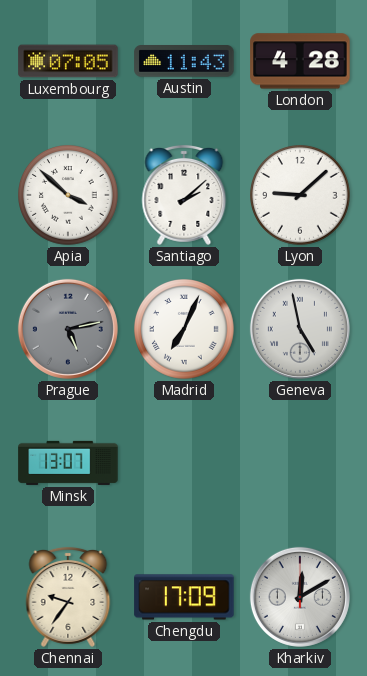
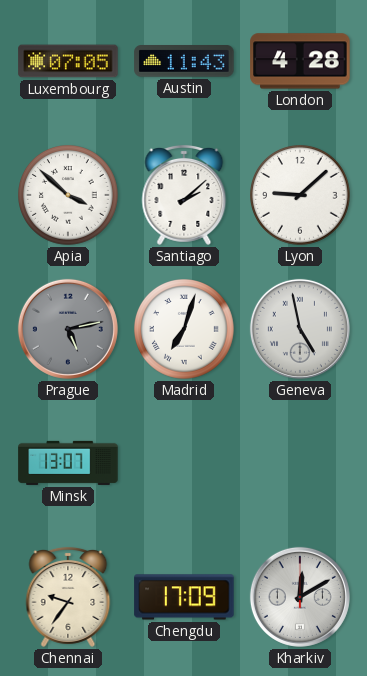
Madrid: 7:04 -> 7:03
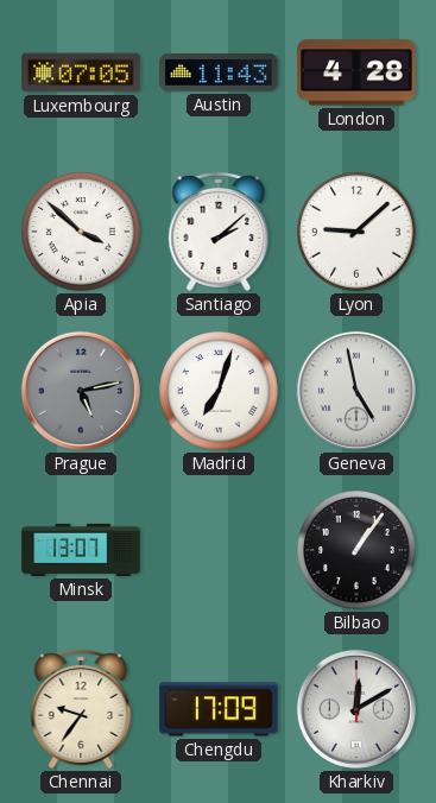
Bilbao: none -> 1:06
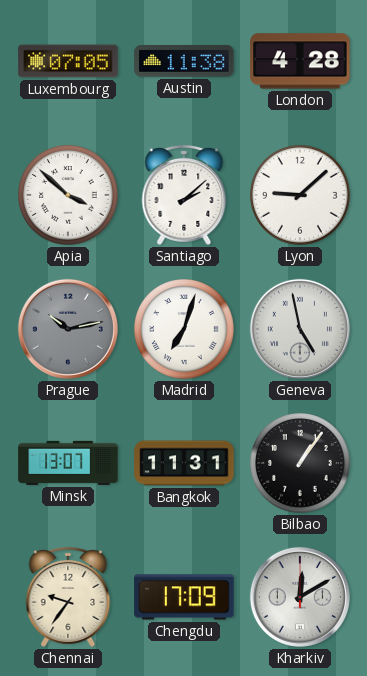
Austin: 11:43 -> 11:38
Prague: 5:13 -> 10:13
Bangkok: none -> 11:31
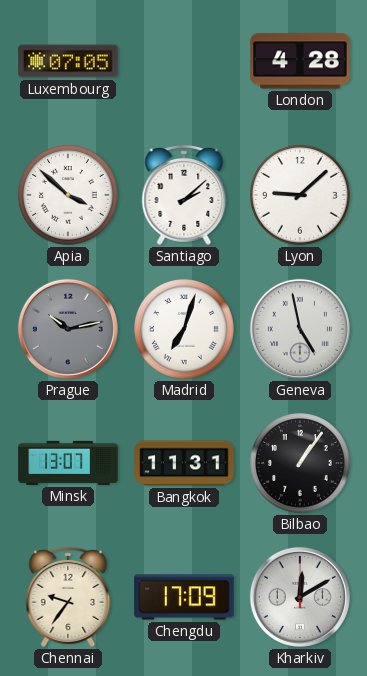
Austin: 11:38 -> none
